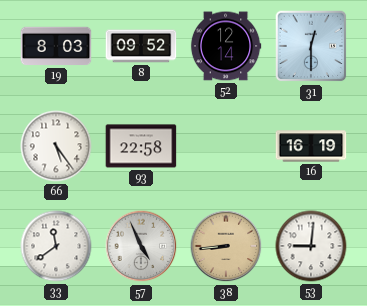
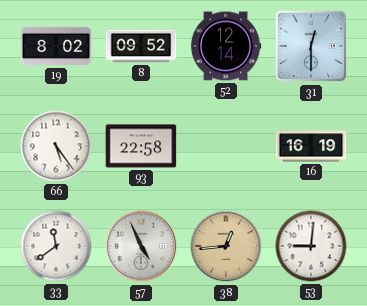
19: 8:03 -> 8:02
38: 8:44 -> 12:44
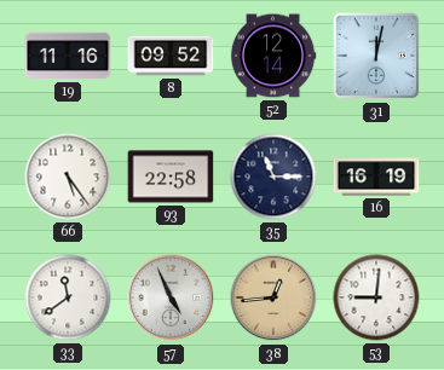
19: 8:02 -> 11:16
31: 12:30 -> 12:02
35: none -> 11:15
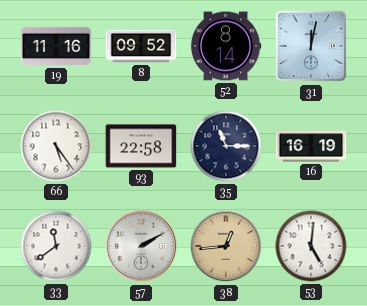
52: 12:14 -> 8:14
57: 4:56 -> 2:10
53: 9:01 -> 5:01
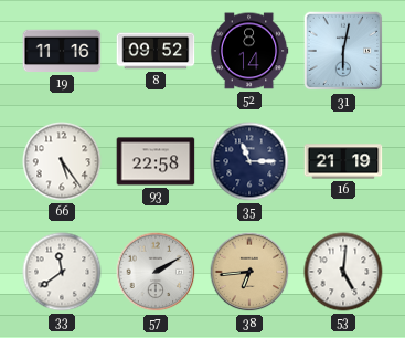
31: 12:02 -> 6:02
16: 16:19 -> 21:19
38: 12:44 -> 6:44
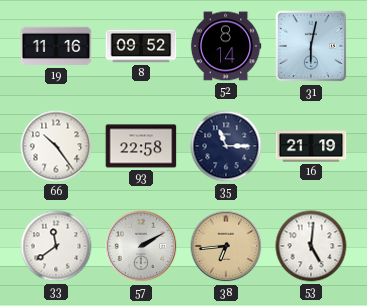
66: 5:24 -> 10:24
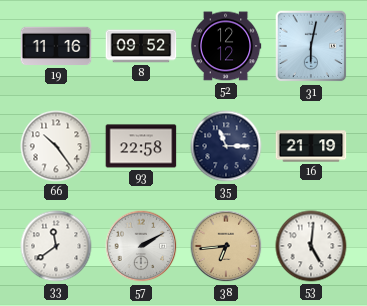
52: 8:14 -> 12:12
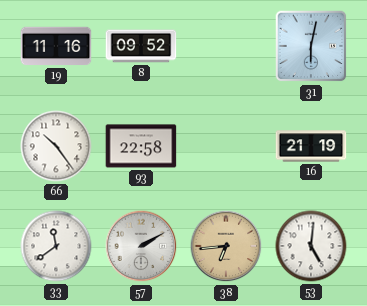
52: 12:12 -> none
35: 11:15 -> none
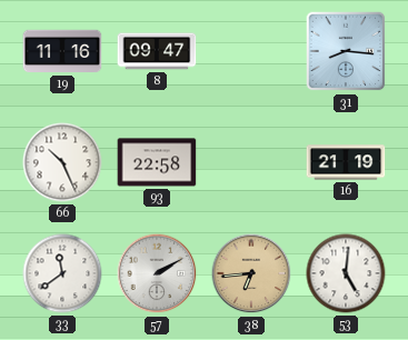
8: 09:52 -> 09:47
31: 6:02 -> 8:16
66: 10:24 -> 10:26
